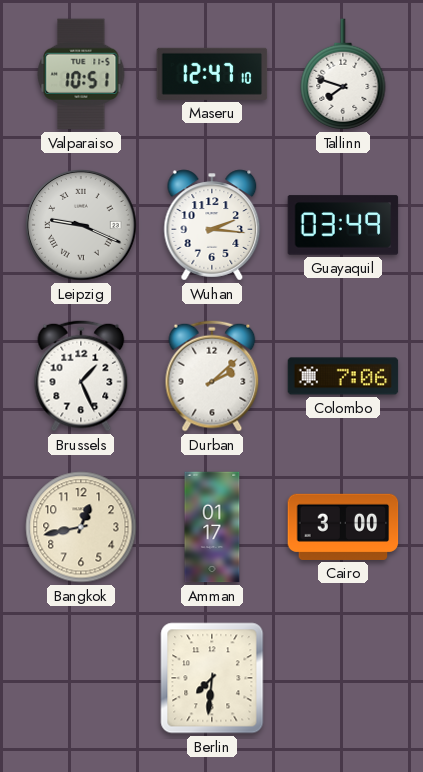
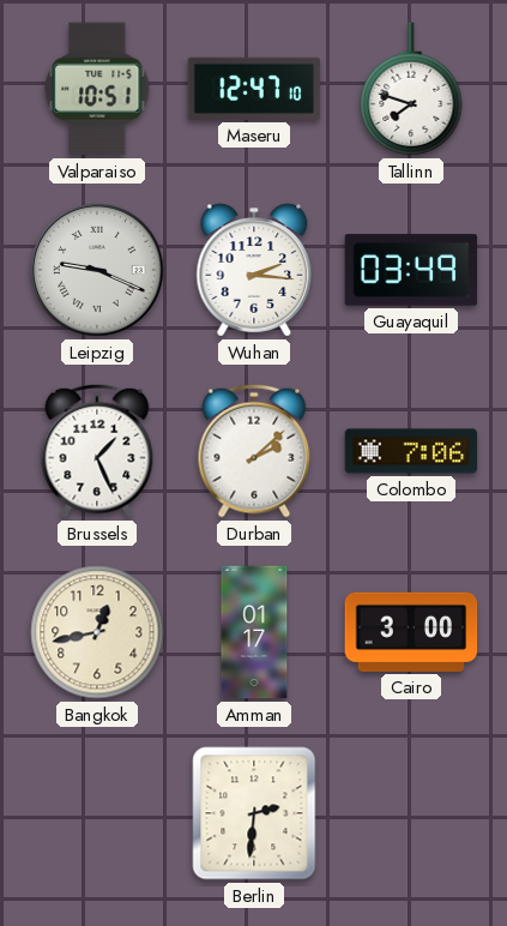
Berlin: 7:31 -> 2:31
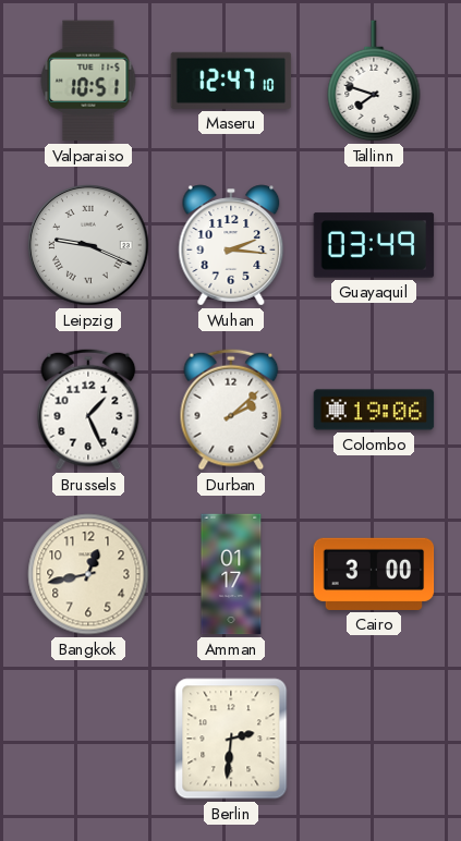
Colombo: 7:06 -> 19:06
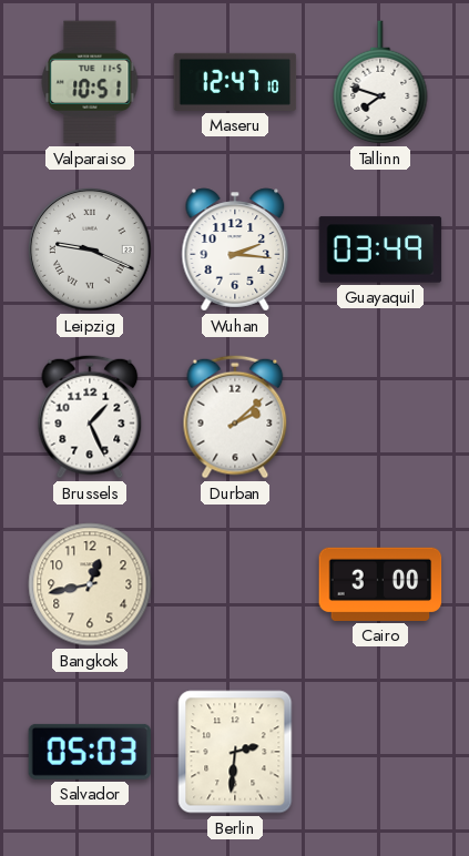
Colombo: 19:06 -> none
Amman: 01:17 -> none
Salvador: none -> 05:03
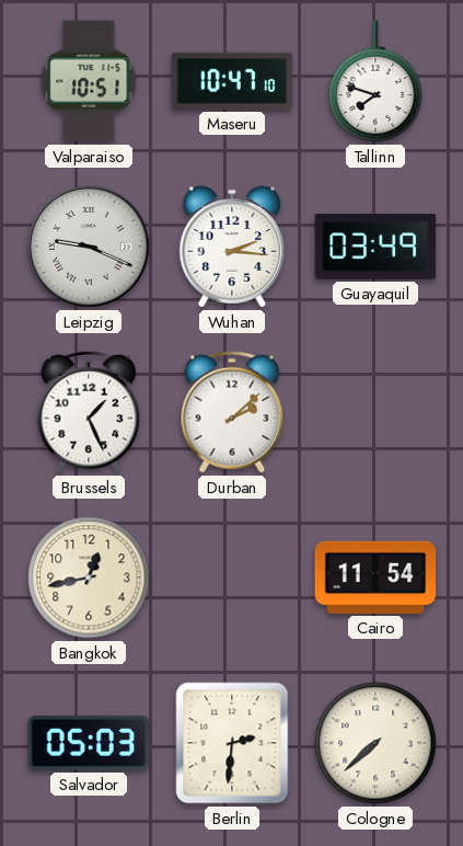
Maseru: 12:47 -> 10:47
Cairo: 3:00 -> 11:54
Cologne: none -> 7:38
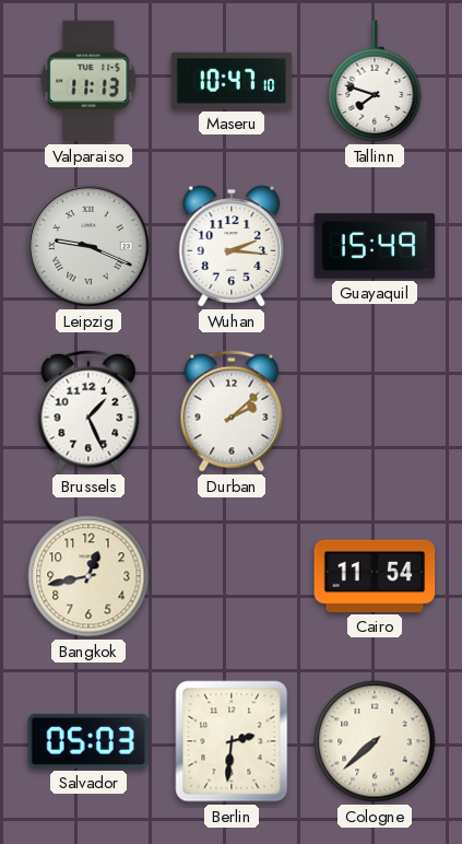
Valparaiso: 10:51 -> 11:13
Guayaquil: 03:49 -> 15:49
